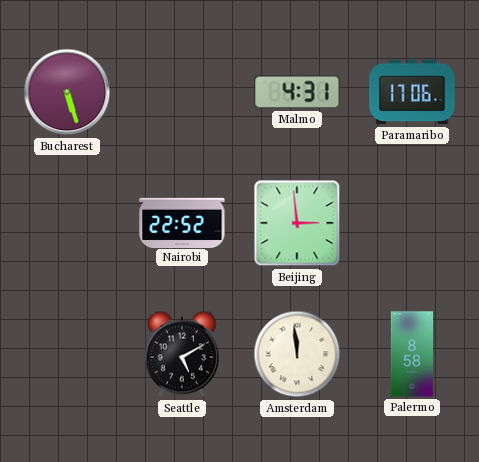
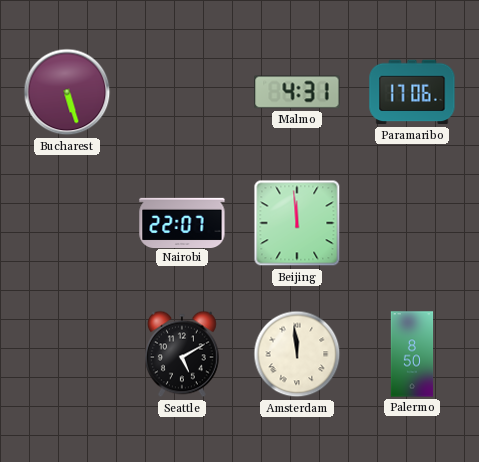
Nairobi: 22:52 -> 22:07
Beijing: 2:59 -> 11:59
Palermo: 8:58 -> 8:50
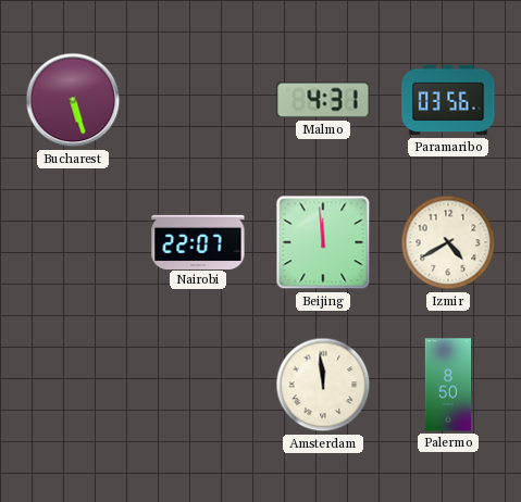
Paramaribo: 17:06 -> 03:56
Izmir: none -> 4:40
Seattle: 5:10 -> none
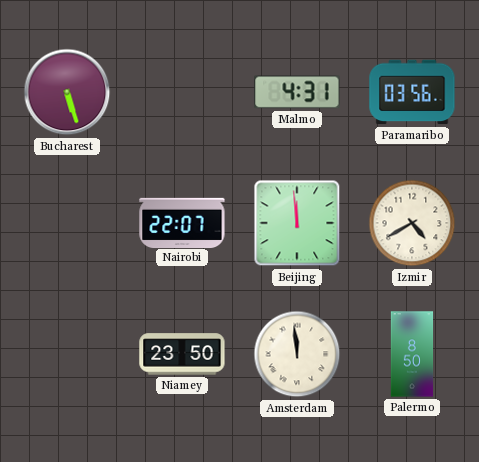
Niamey: none -> 23:50
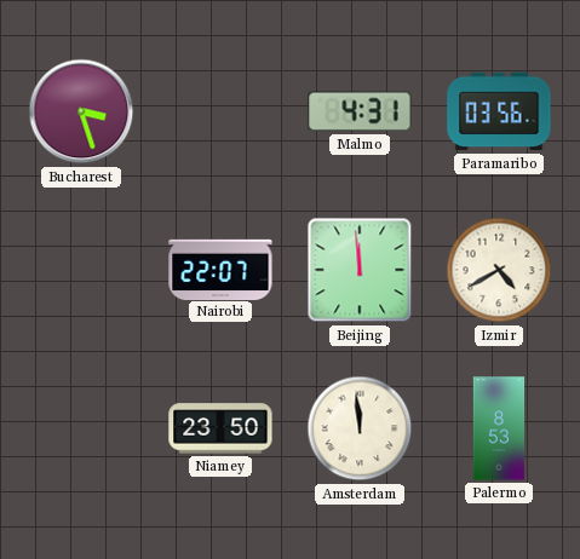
Bucharest: 5:27 -> 3:27
Palermo: 8:50 -> 8:53
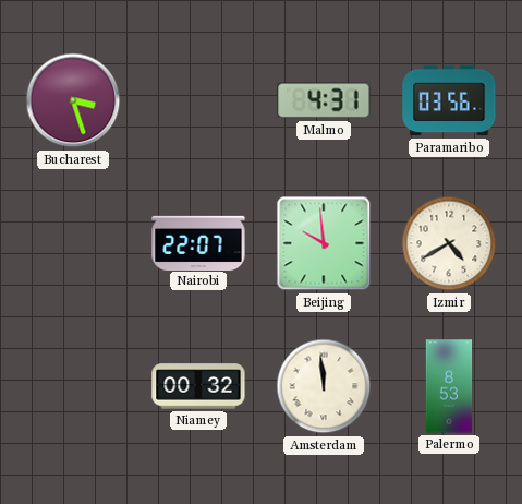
Beijing: 11:59 -> 9:59
Niamey: 23:50 -> 00:32
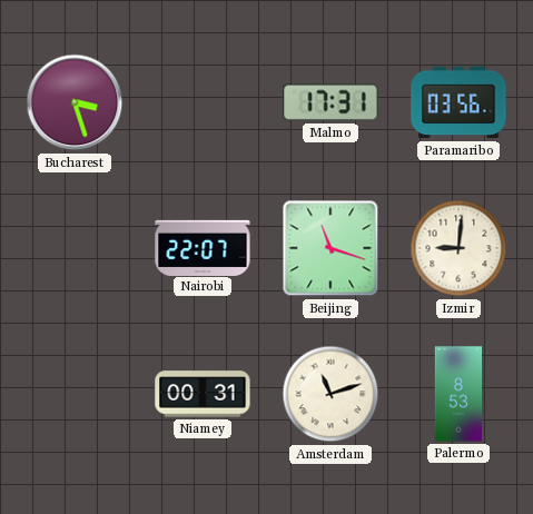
Malmo: 4:31 -> 17:31
Beijing: 9:59 -> 11:18
Izmir: 4:40 -> 9:01
Niamey: 00:32 -> 00:31
Amsterdam: 11:59 -> 11:12
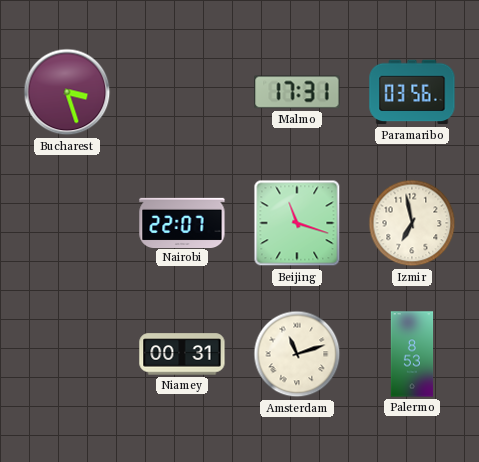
Izmir: 9:01 -> 6:58
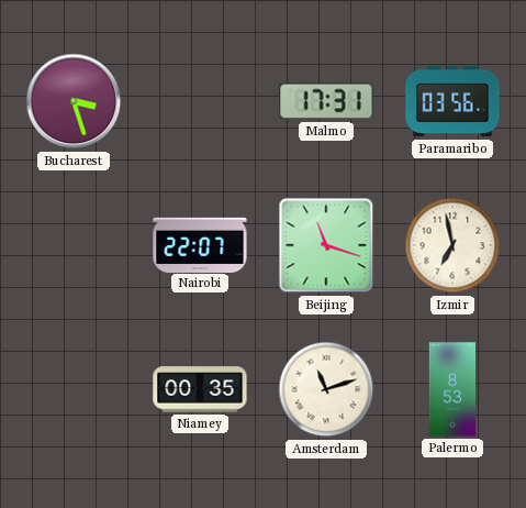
Niamey: 00:31 -> 00:35
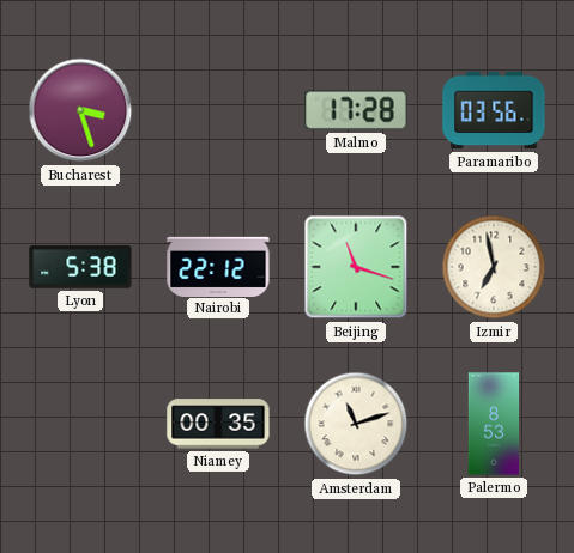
Malmo: 17:31 -> 17:28
Lyon: none -> 5:38
Nairobi: 22:07 -> 22:12
